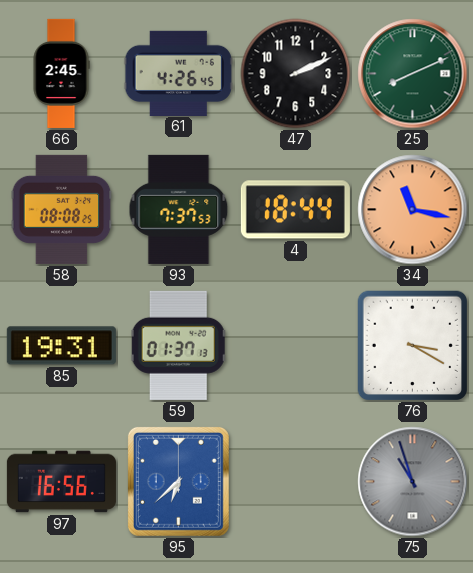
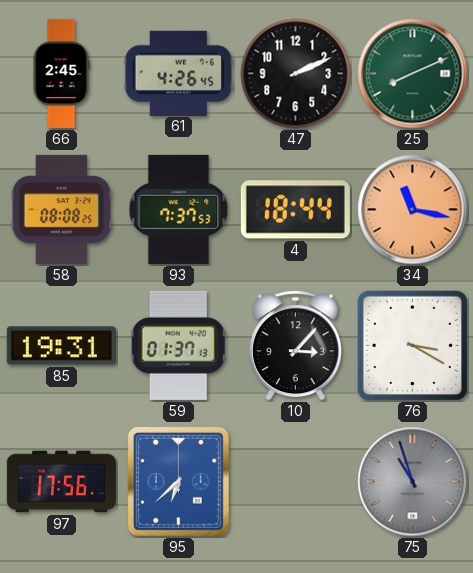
10: none -> 3:07
97: 16:56 -> 17:56
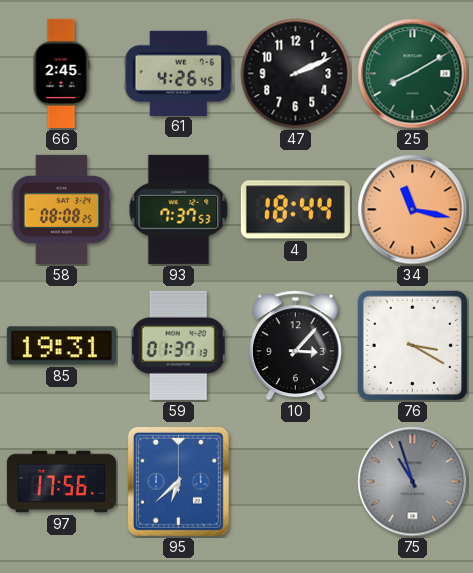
25: 8:11 -> 8:10
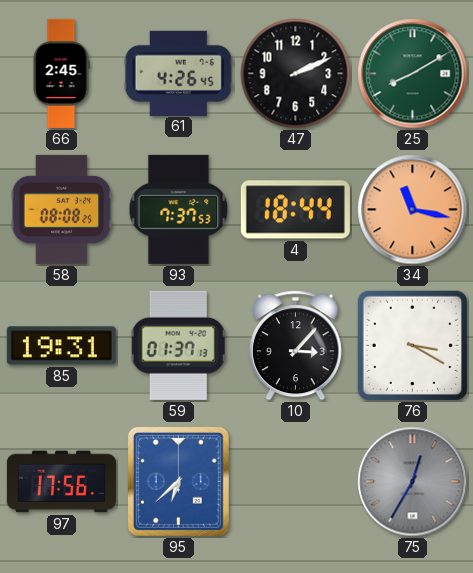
75: 10:57 -> 12:35
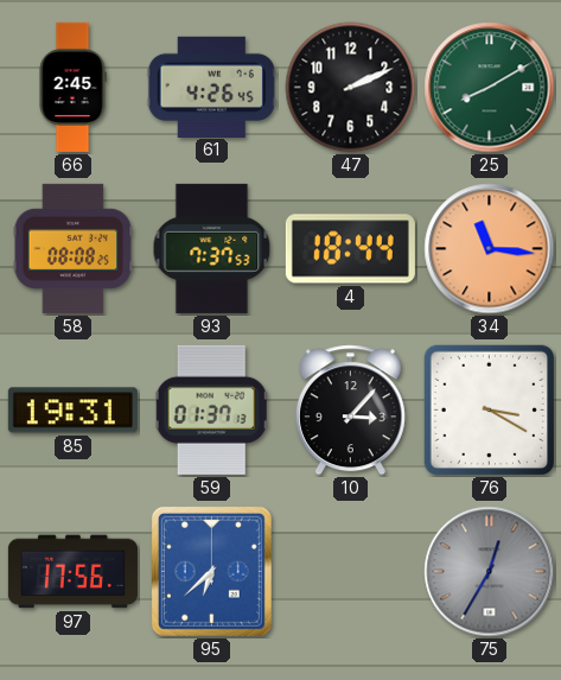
34: 11:17 -> 11:16
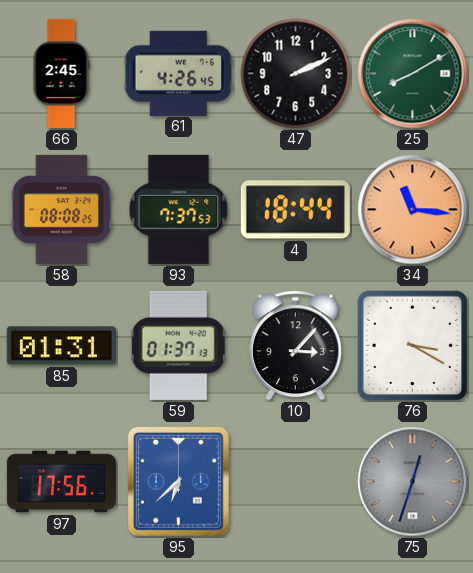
85: 19:31 -> 01:31
75: 12:35 -> 12:33
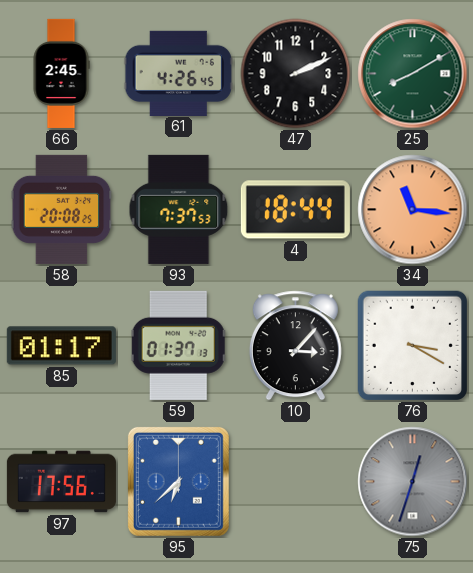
58: 08:08 -> 20:08
85: 01:31 -> 01:17
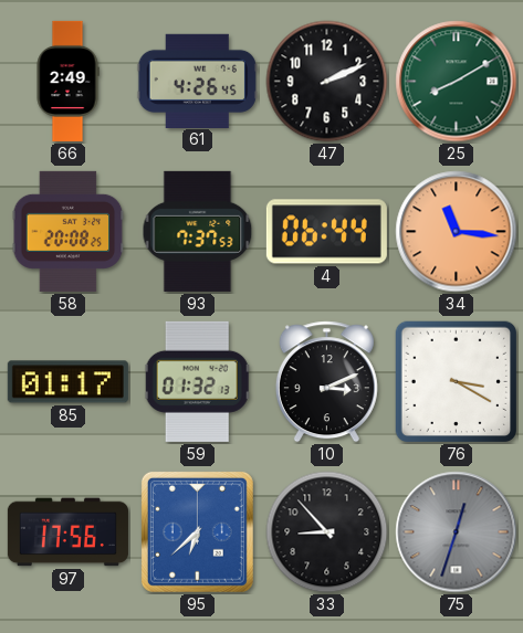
66: 2:45 -> 2:49
4: 18:44 -> 06:44
59: 01:37 -> 01:32
10: 3:07 -> 3:11
33: none -> 8:53
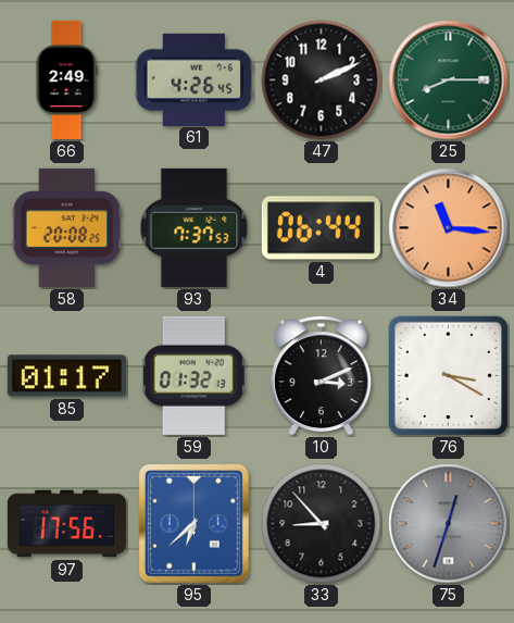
25: 8:10 -> 8:15
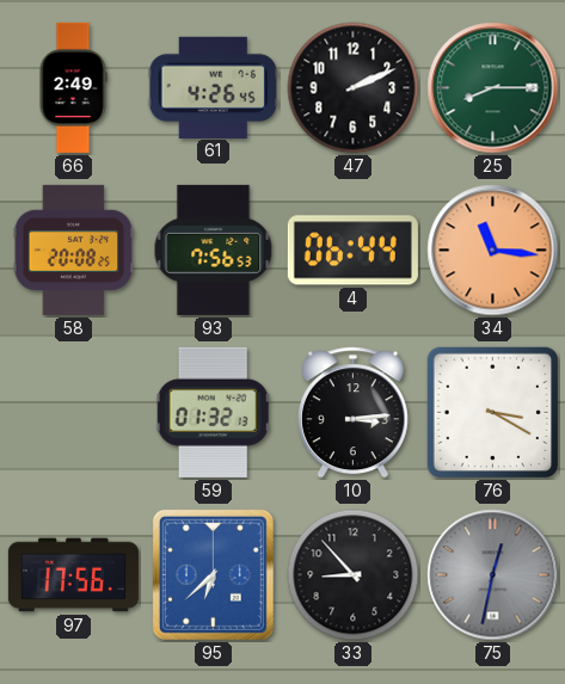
93: 7:37 -> 7:56
85: 01:17 -> none
10: 3:11 -> 3:14
75: 12:33 -> 12:32
